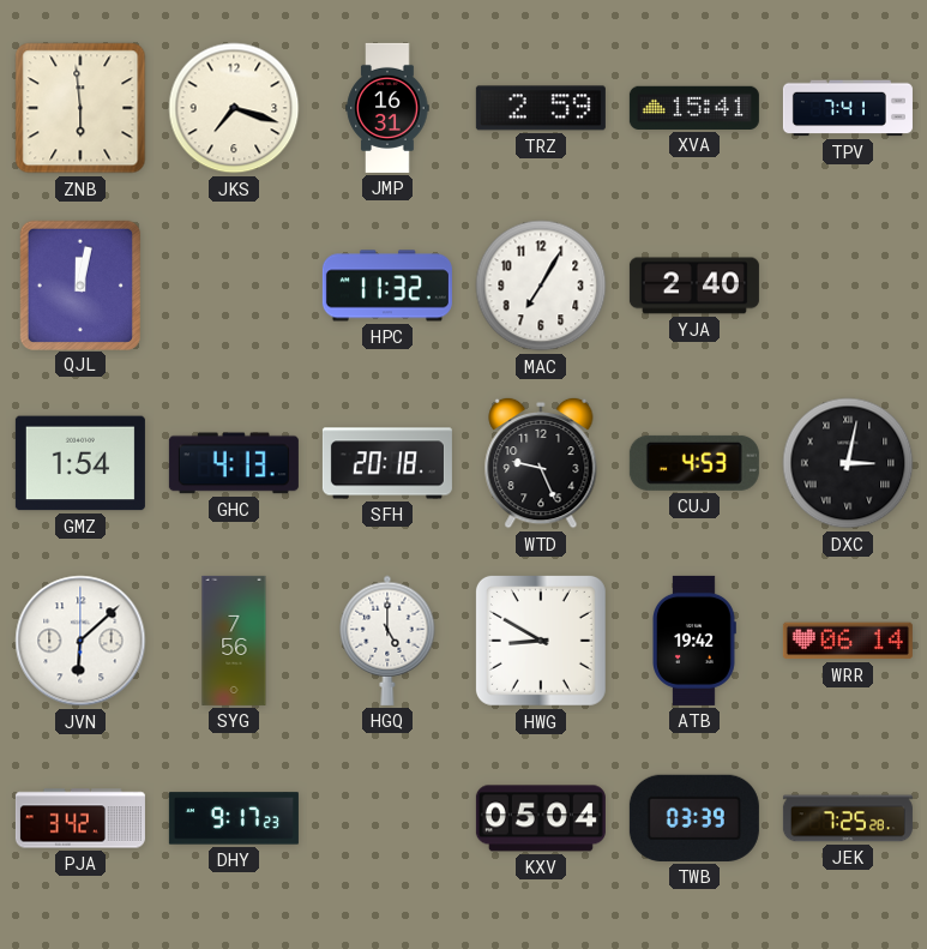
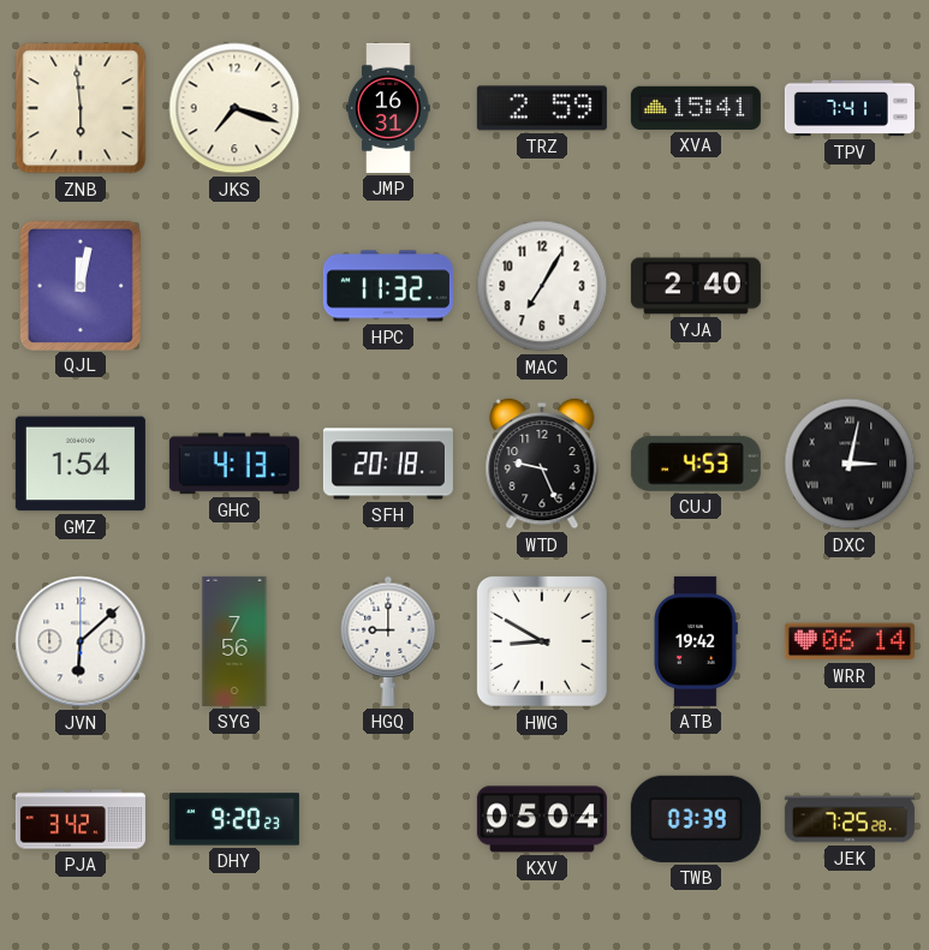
HGQ: 5:00 -> 9:00
DHY: 9:17 -> 9:20
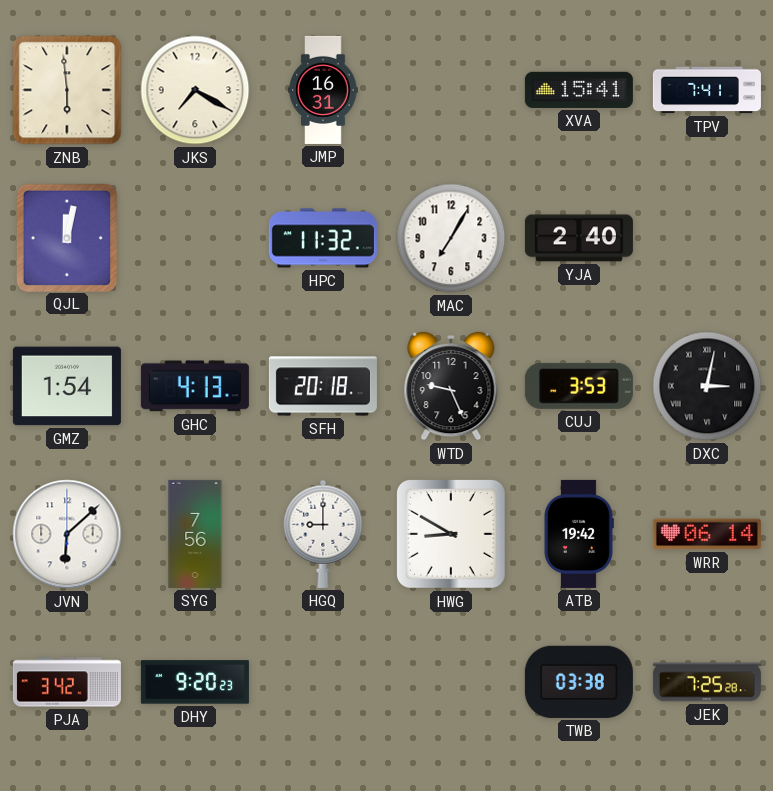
JKS: 7:18 -> 7:20
TRZ: 2:59 -> none
CUJ: 4:53 -> 3:53
KXV: 05:04 -> none
TWB: 03:39 -> 03:38
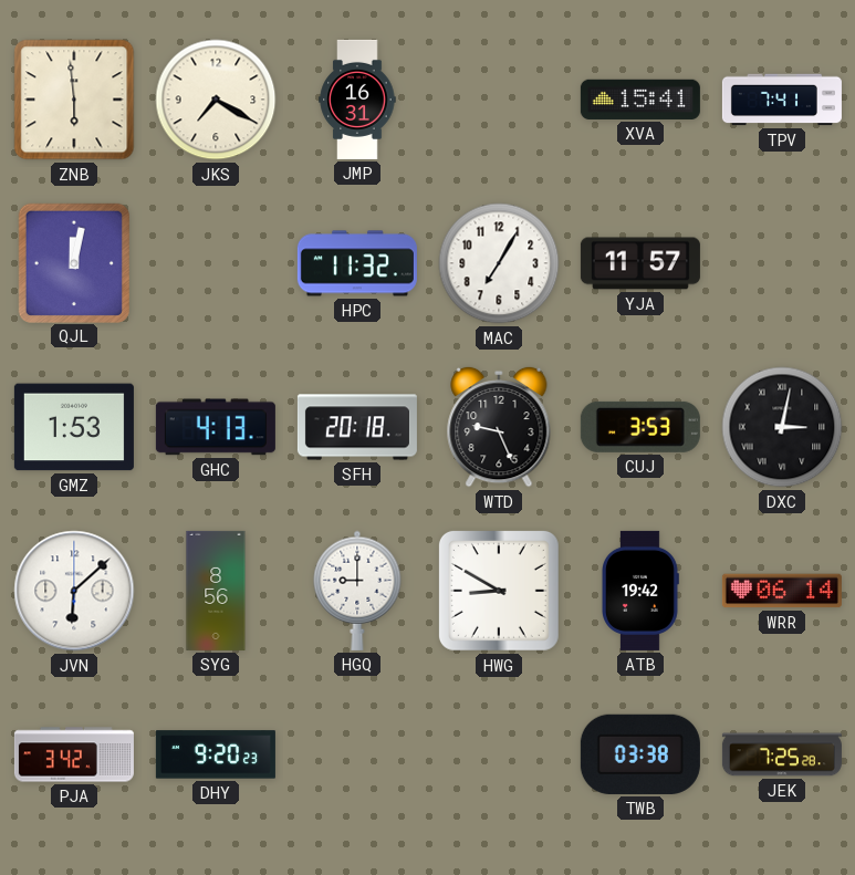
YJA: 2:40 -> 11:57
GMZ: 1:54 -> 1:53
SYG: 7:56 -> 8:56
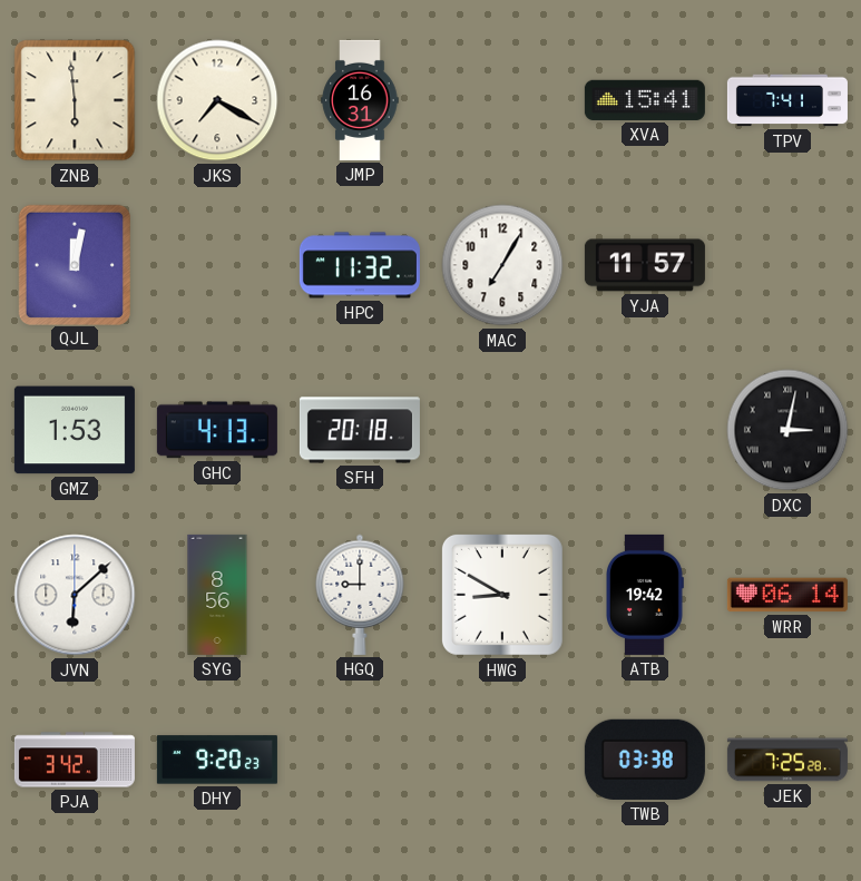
WTD: 9:26 -> none
CUJ: 3:53 -> none
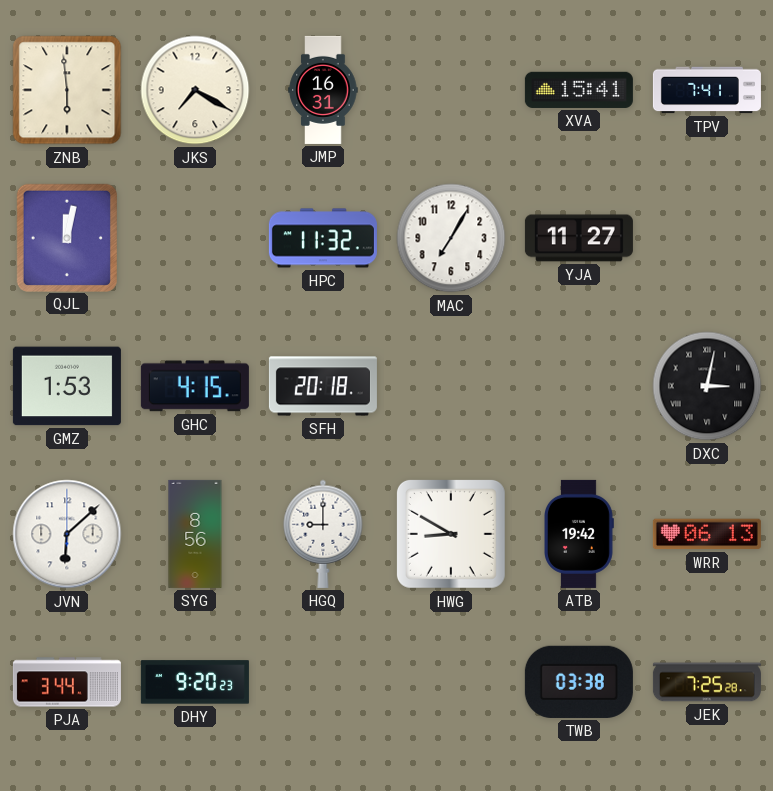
YJA: 11:57 -> 11:27
GHC: 4:13 -> 4:15
WRR: 06:14 -> 06:13
PJA: 3:42 -> 3:44
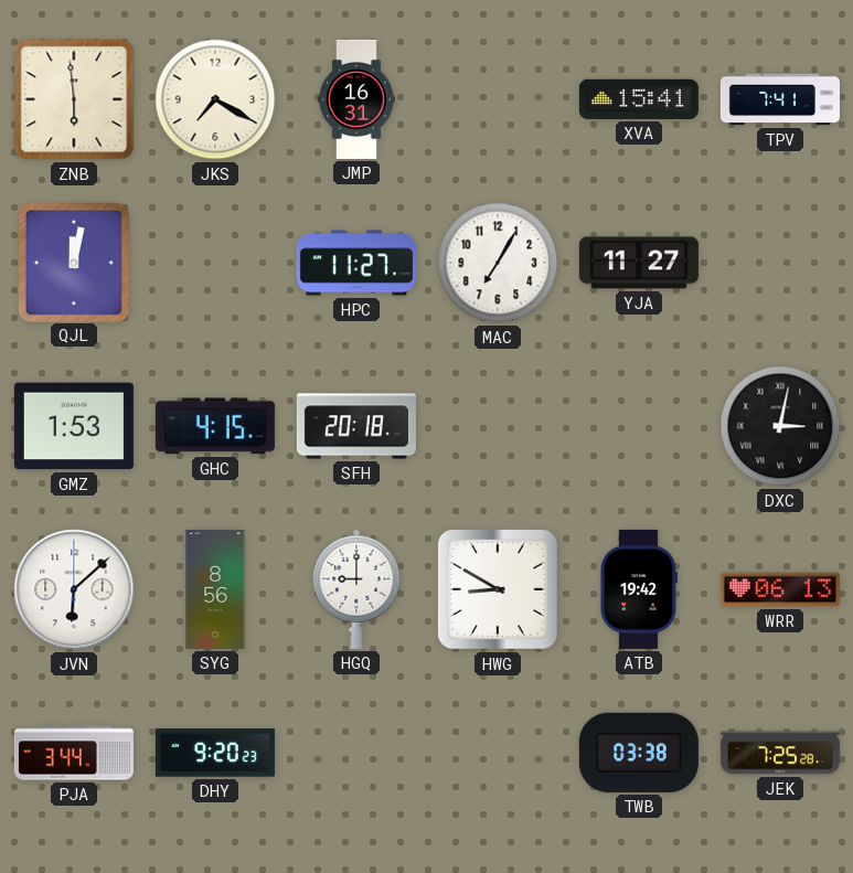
HPC: 11:32 -> 11:27
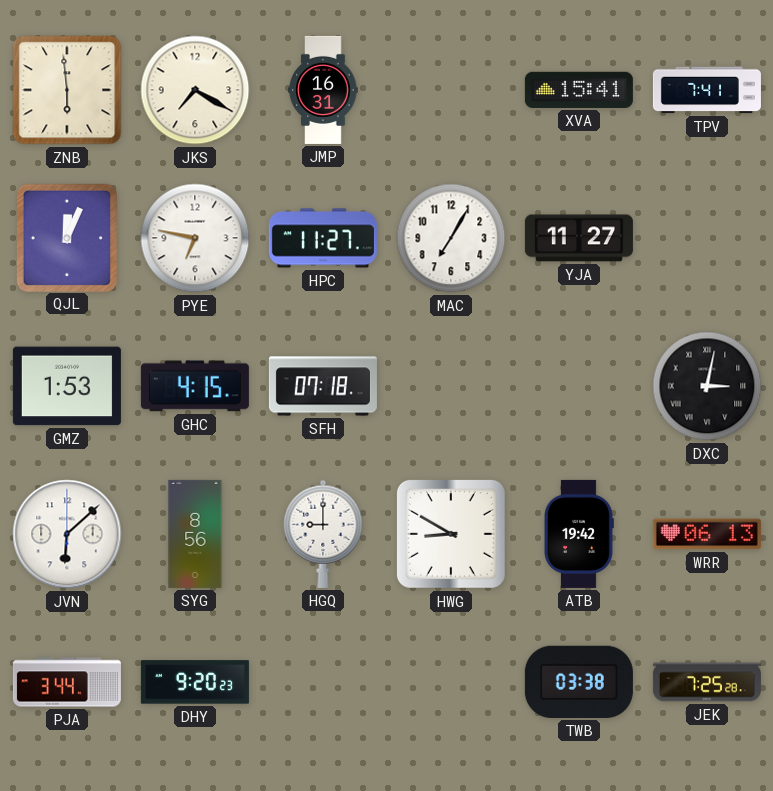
QJL: 12:02 -> 12:04
PYE: none -> 6:47
SFH: 20:18 -> 07:18
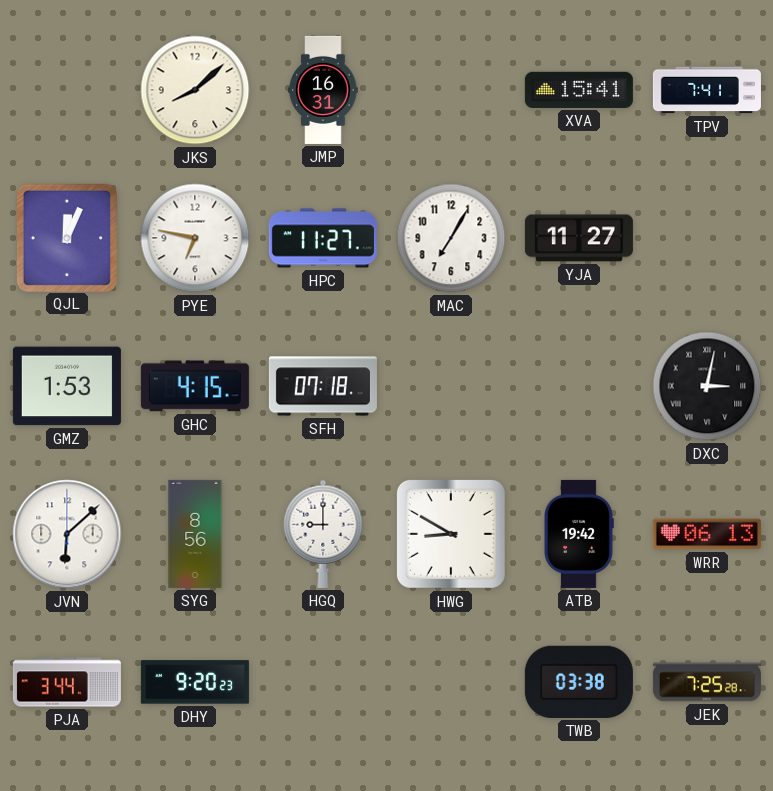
ZNB: 5:59 -> none
JKS: 7:20 -> 8:08
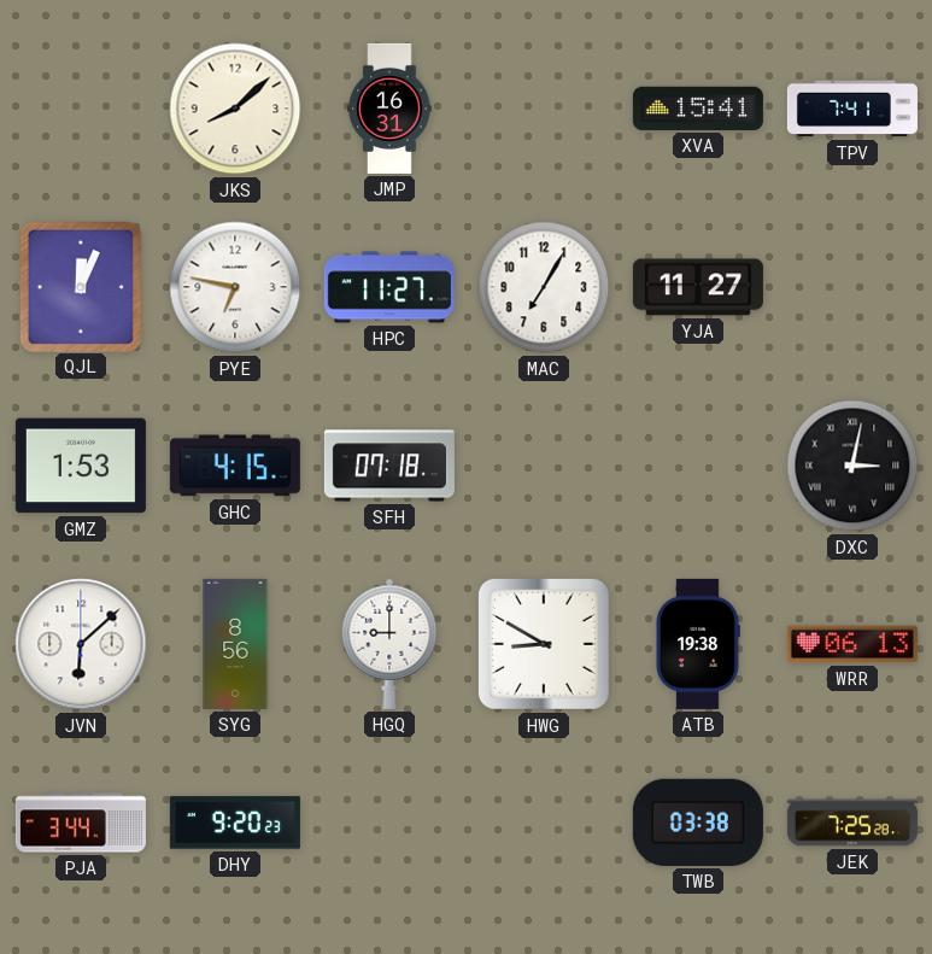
ATB: 19:42 -> 19:38
